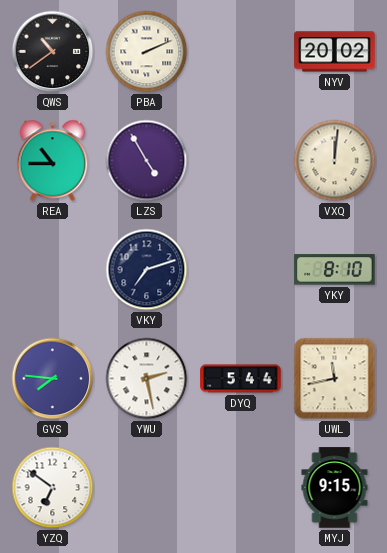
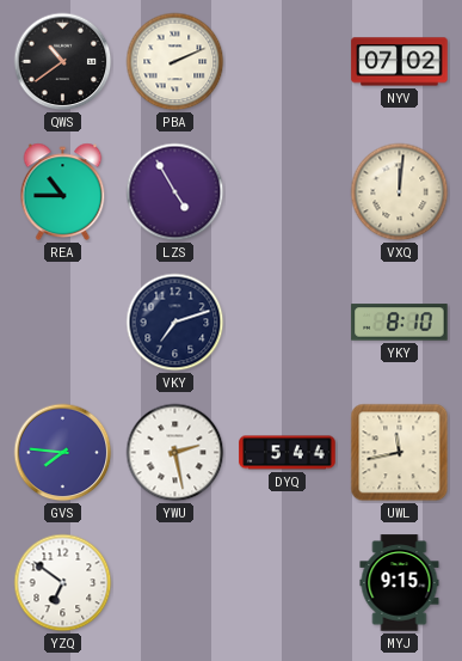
NYV: 20:02 -> 07:02
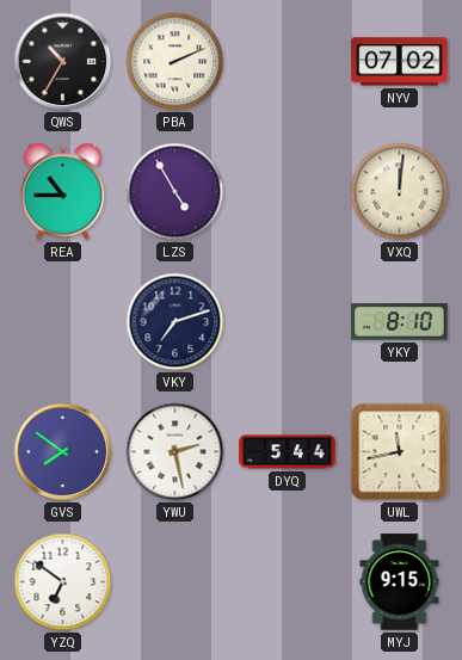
QWS: 10:39 -> 10:35
GVS: 7:46 -> 7:51
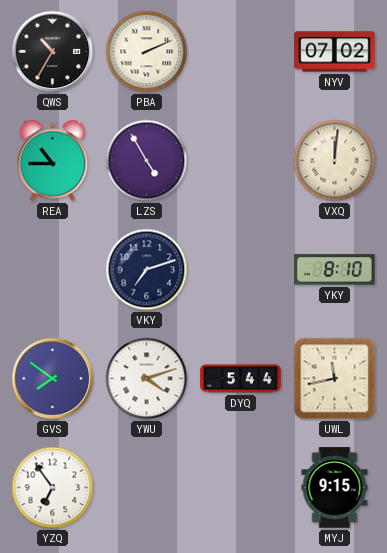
YWU: 2:28 -> 4:12
YZQ: 6:51 -> 6:54
